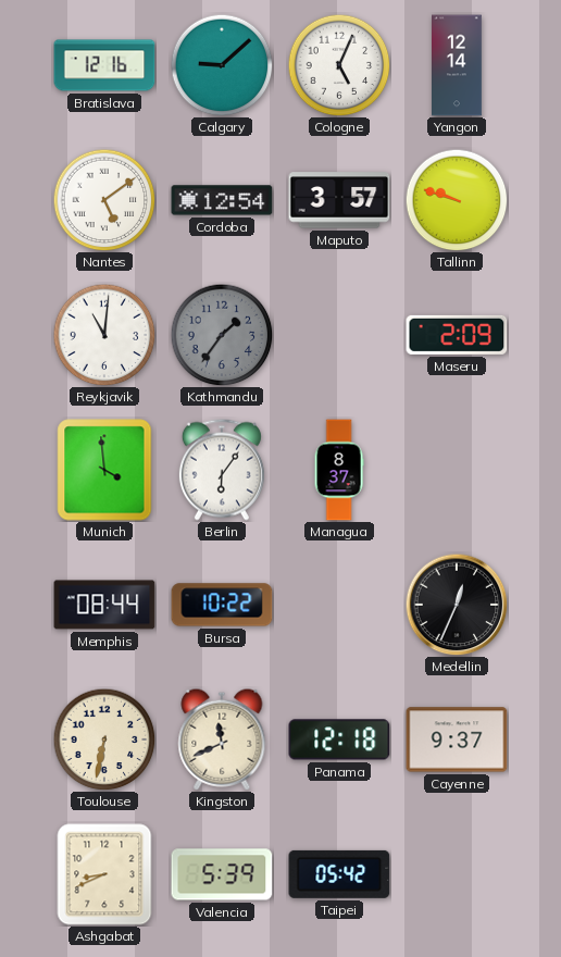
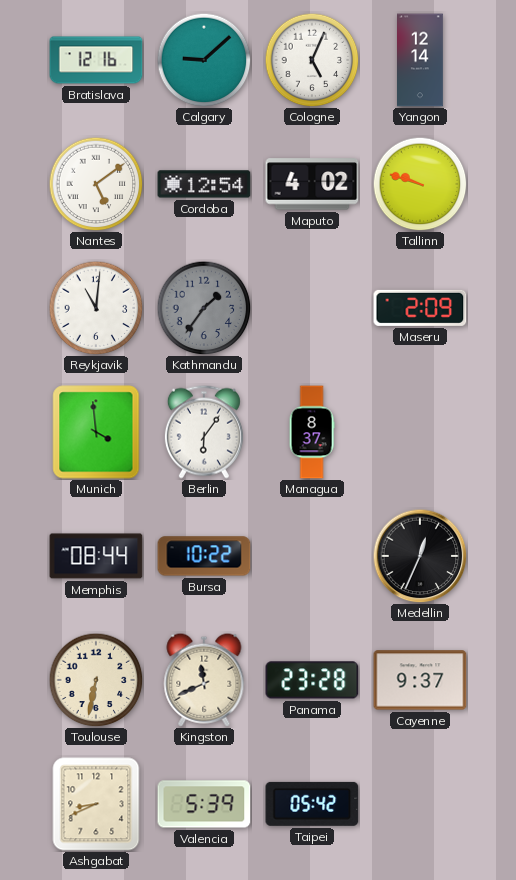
Maputo: 3:57 -> 4:02
Panama: 12:18 -> 23:28
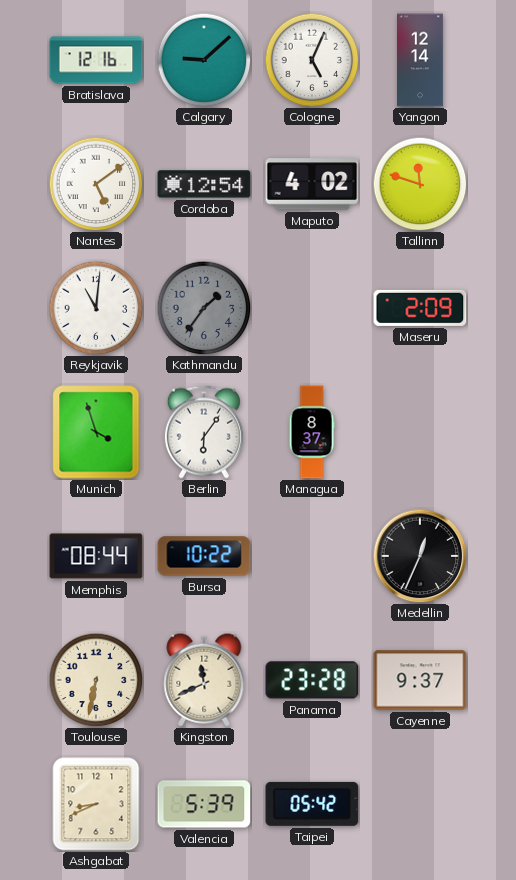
Tallinn: 9:48 -> 11:48
Munich: 3:59 -> 3:57
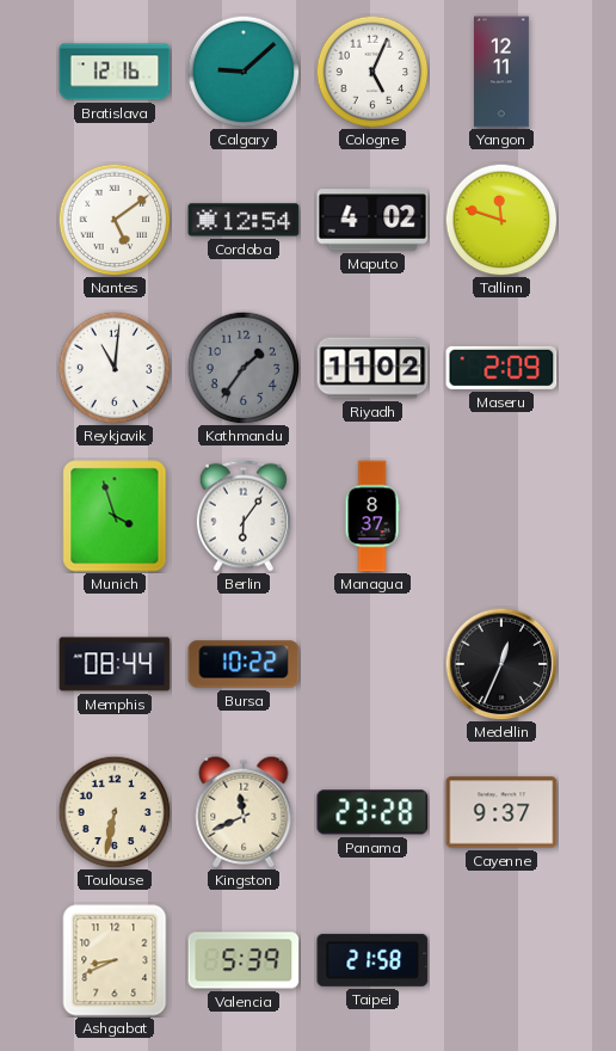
Yangon: 12:14 -> 12:11
Riyadh: none -> 11:02
Taipei: 05:42 -> 21:58
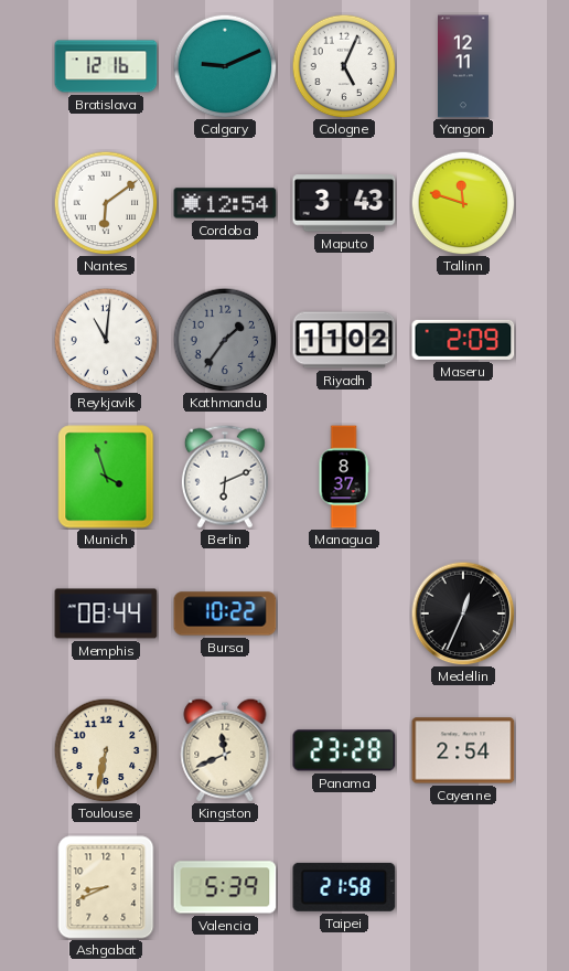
Calgary: 9:08 -> 9:11
Nantes: 5:09 -> 6:09
Maputo: 4:02 -> 3:43
Berlin: 6:06 -> 6:11
Cayenne: 9:37 -> 2:54
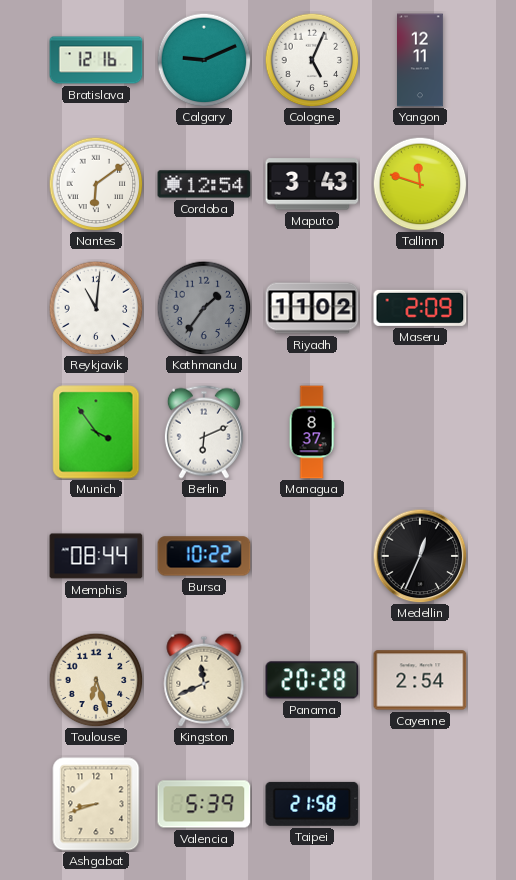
Munich: 3:57 -> 3:54
Toulouse: 6:32 -> 6:27
Panama: 23:28 -> 20:28
Ashgabat: 8:41 -> 8:42
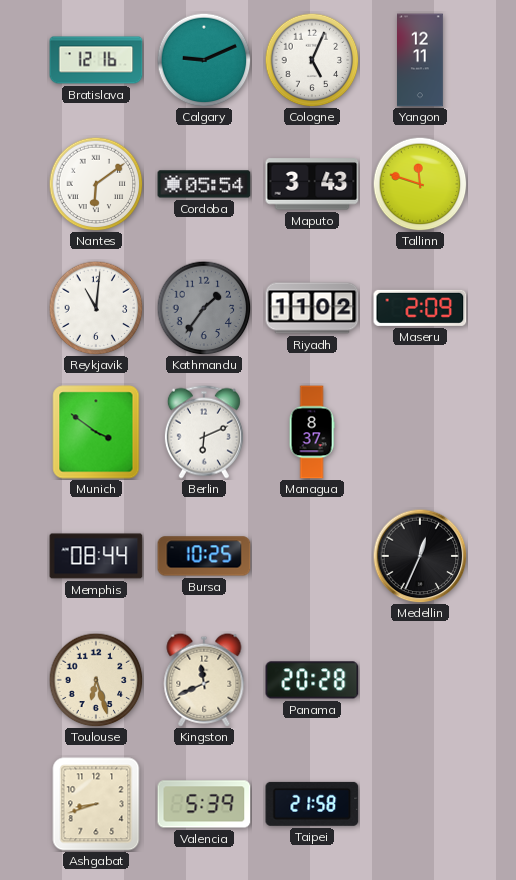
Cordoba: 12:54 -> 05:54
Munich: 3:54 -> 3:51
Bursa: 10:22 -> 10:25
Cayenne: 2:54 -> none
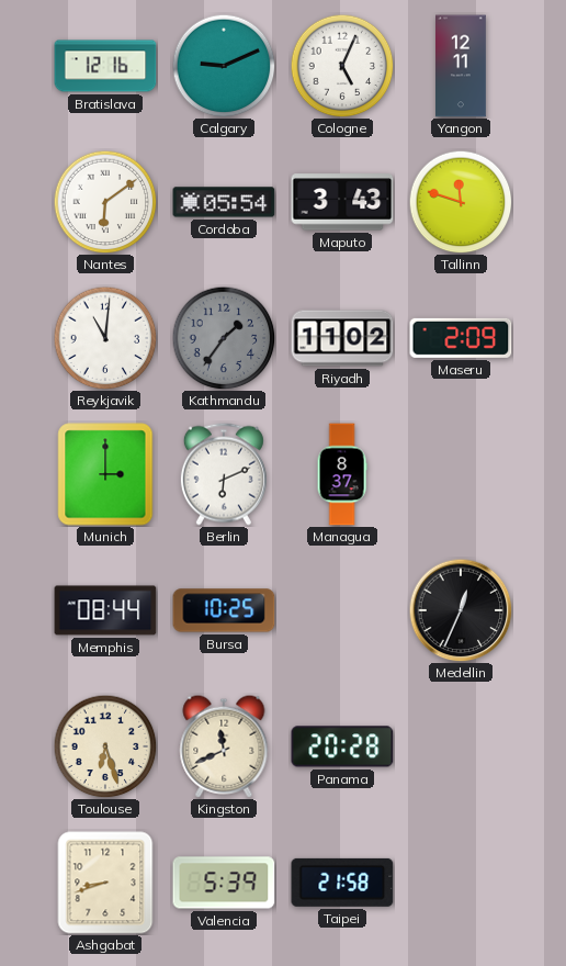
Munich: 3:51 -> 3:00
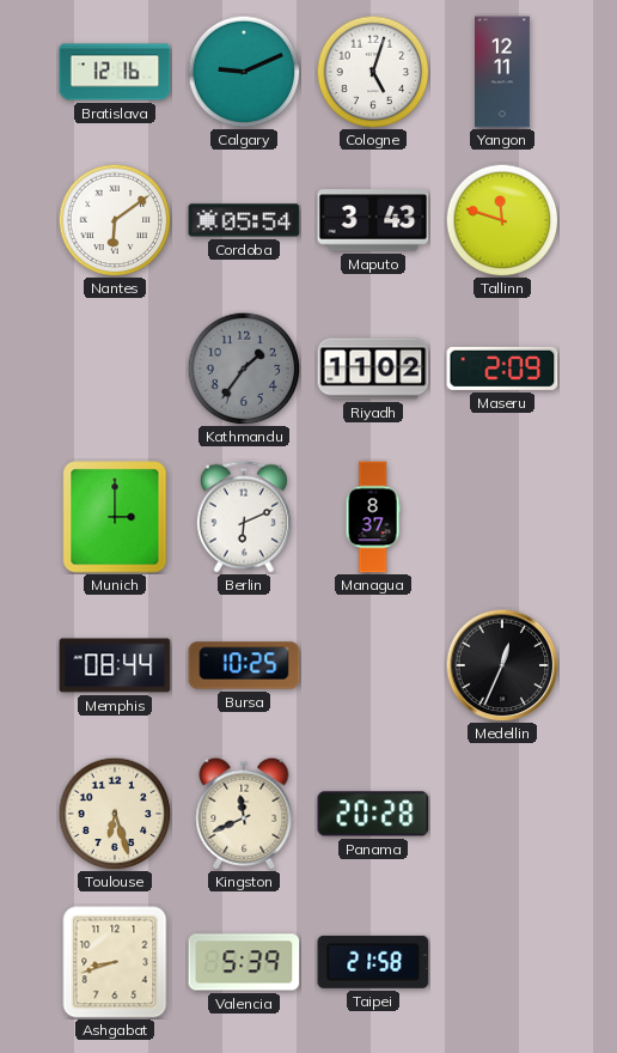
Cologne: 5:04 -> 5:03
Reykjavik: 11:01 -> none
